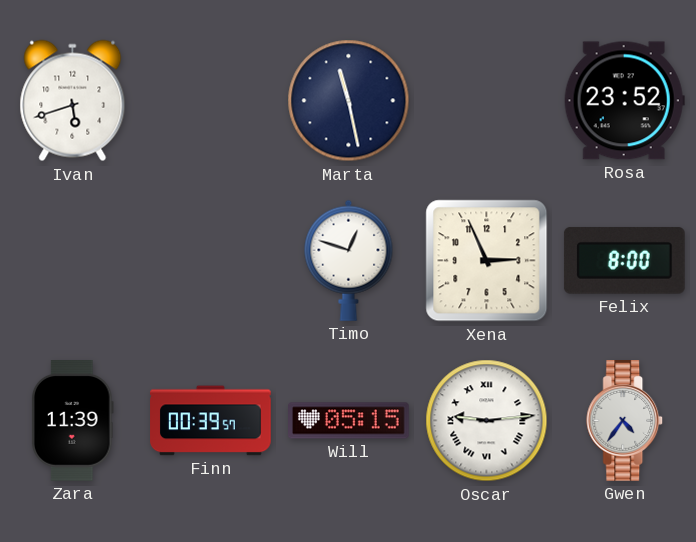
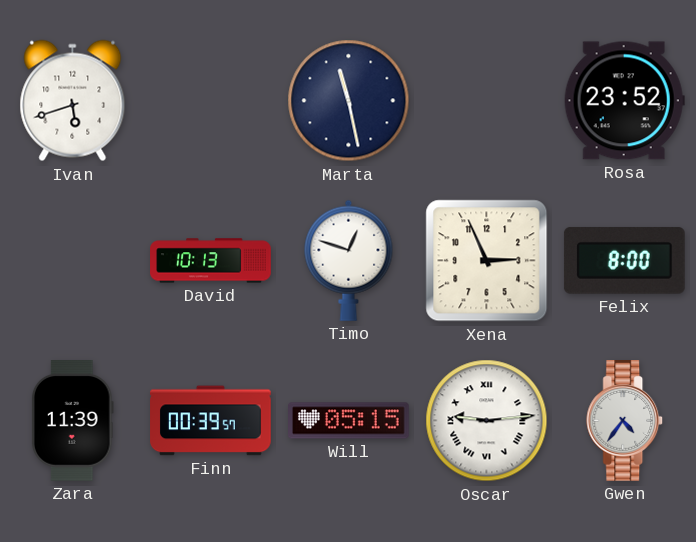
David: none -> 10:13
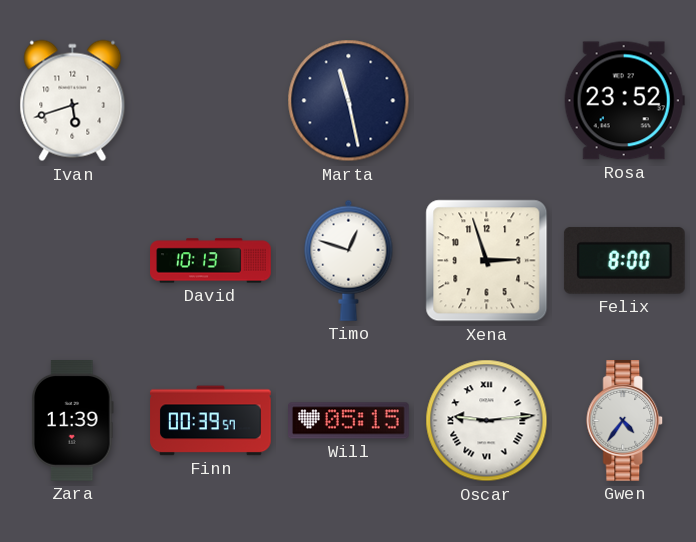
Xena: 2:56 -> 2:57
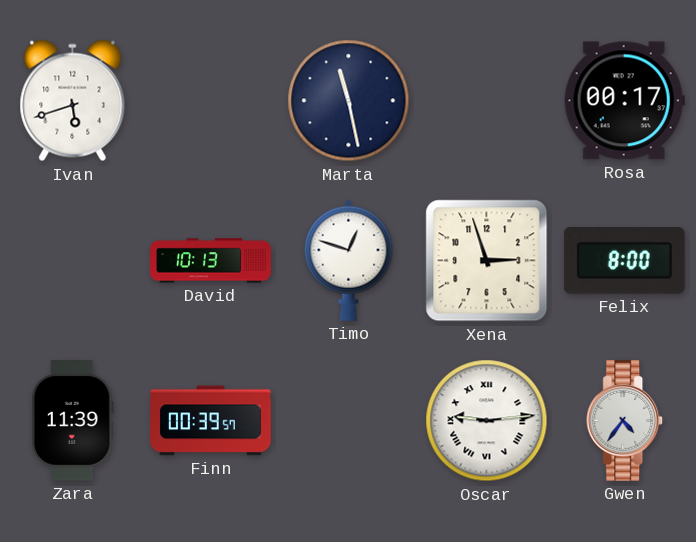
Rosa: 23:52 -> 00:17
Will: 05:15 -> none
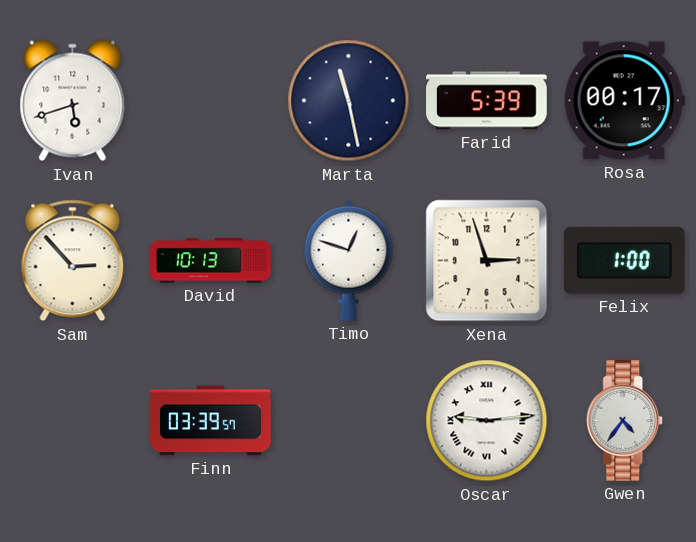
Farid: none -> 5:39
Sam: none -> 2:53
Felix: 8:00 -> 1:00
Zara: 11:39 -> none
Finn: 00:39 -> 03:39
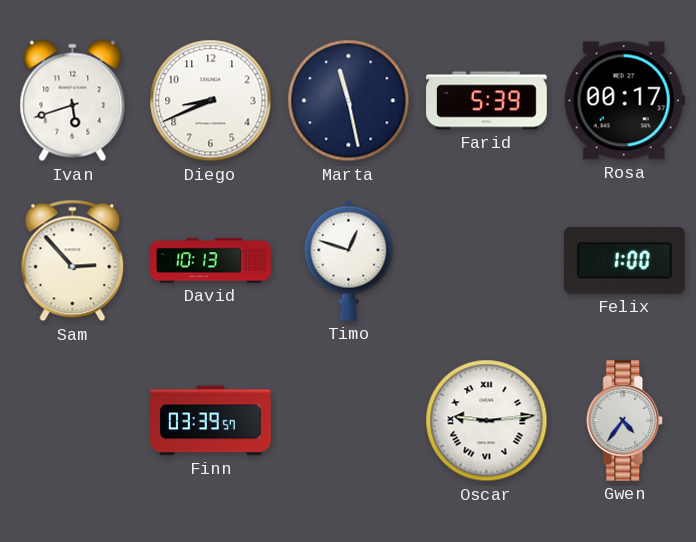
Diego: none -> 8:41
Xena: 2:57 -> none
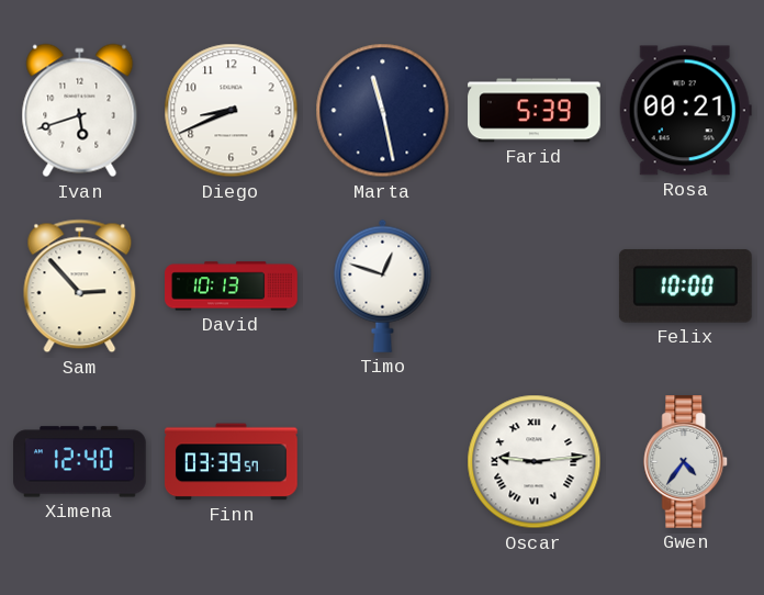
Rosa: 00:17 -> 00:21
Felix: 1:00 -> 10:00
Ximena: none -> 12:40
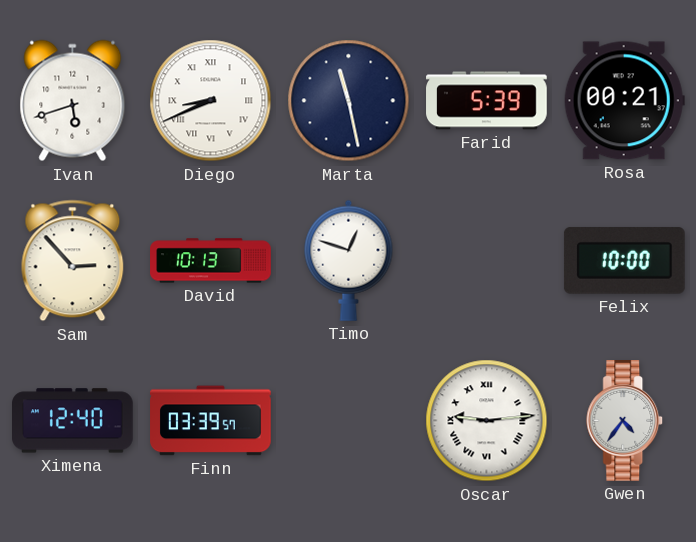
Diego numerals: Arabic -> Roman
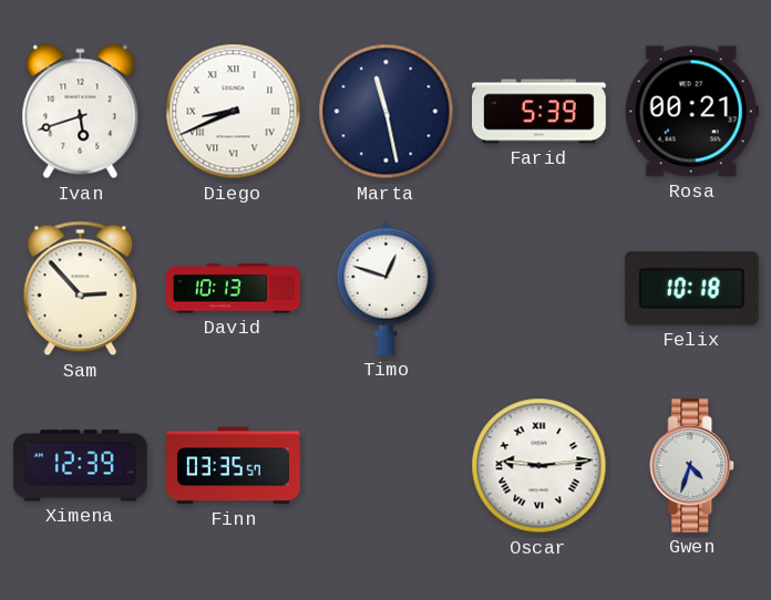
Felix: 10:00 -> 10:18
Ximena: 12:40 -> 12:39
Finn: 03:39 -> 03:35
Gwen: 4:36 -> 4:33
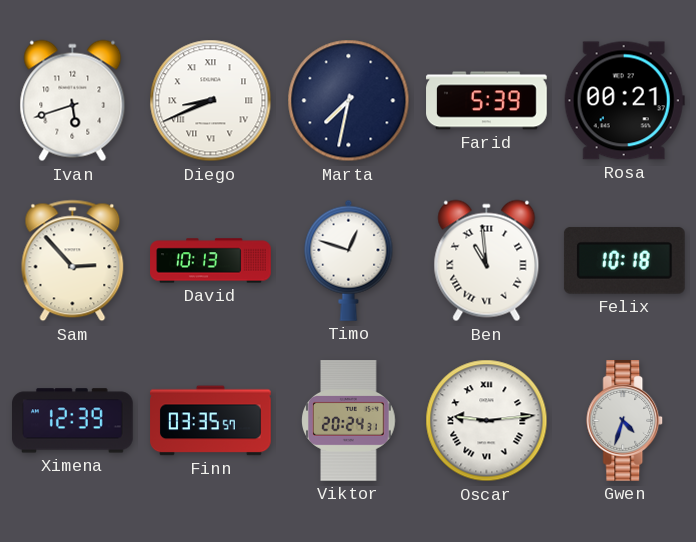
Marta: 11:28 -> 7:32
Ben: none -> 10:59
Viktor: none -> 20:24
